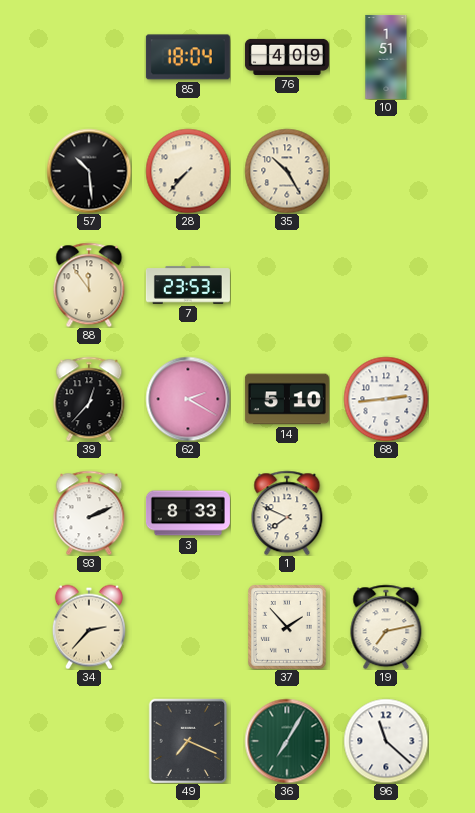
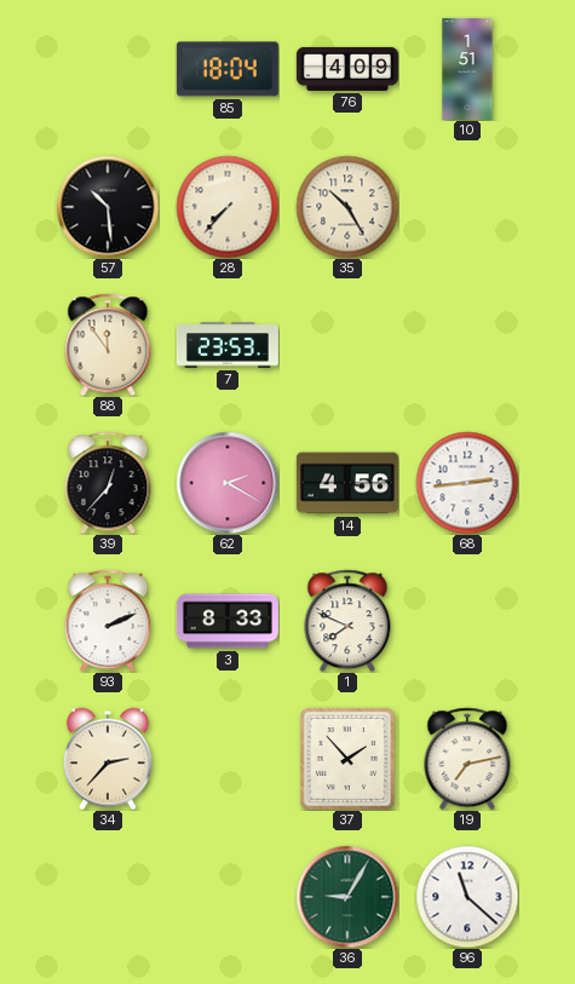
14: 5:10 -> 4:56
49: 7:19 -> none
36: 7:05 -> 9:05
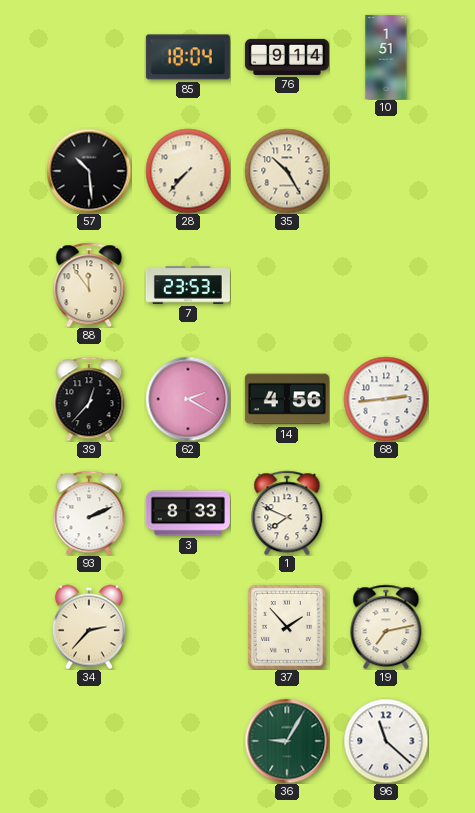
76: 4:09 -> 9:14
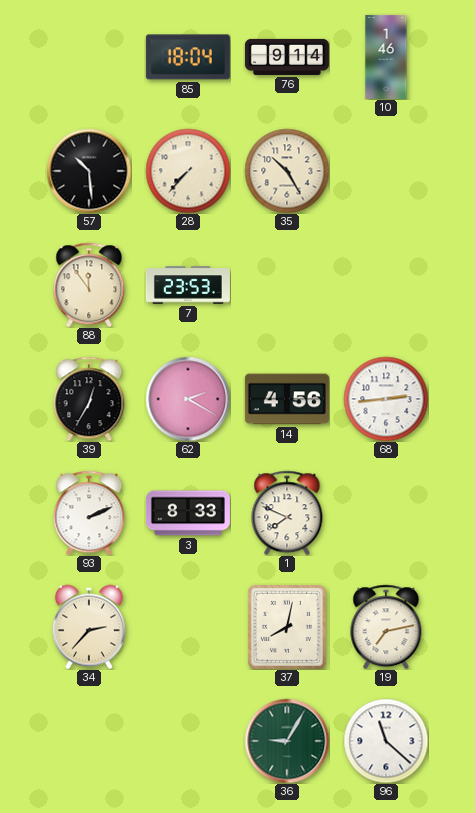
10: 1:51 -> 1:46
39: 12:37 -> 12:35
37: 1:53 -> 8:02
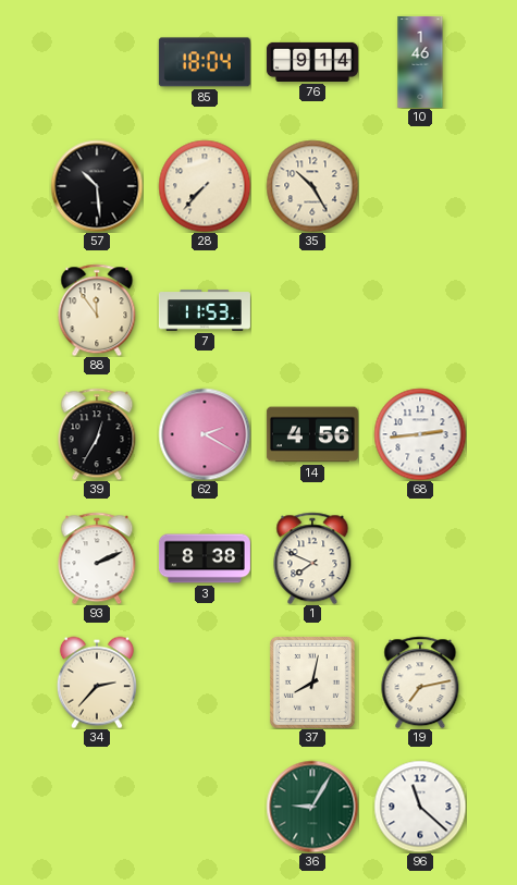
7: 23:53 -> 11:53
3: 8:33 -> 8:38
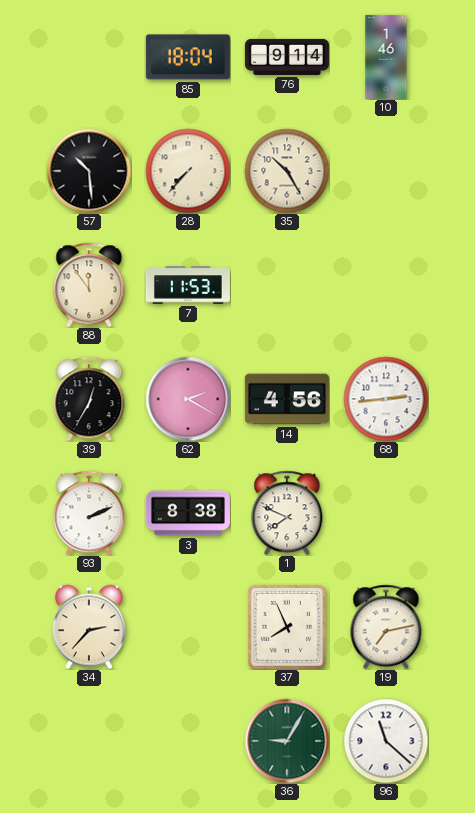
37: 8:02 -> 7:56
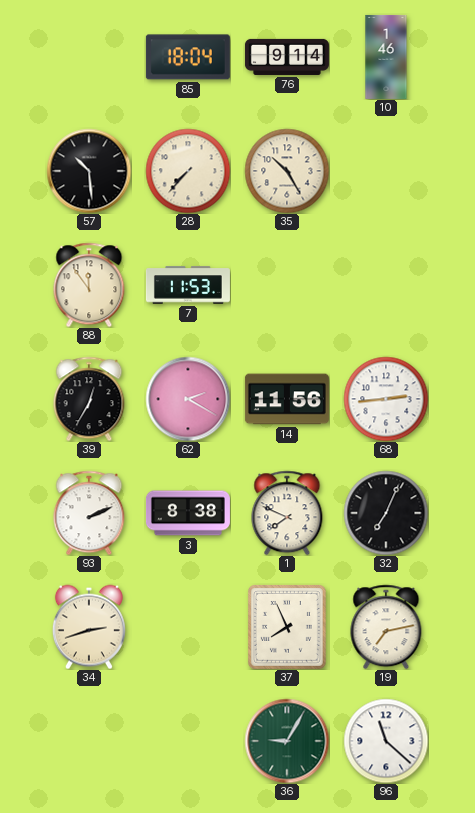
14: 4:56 -> 11:56
32: none -> 7:04
34: 2:37 -> 2:42
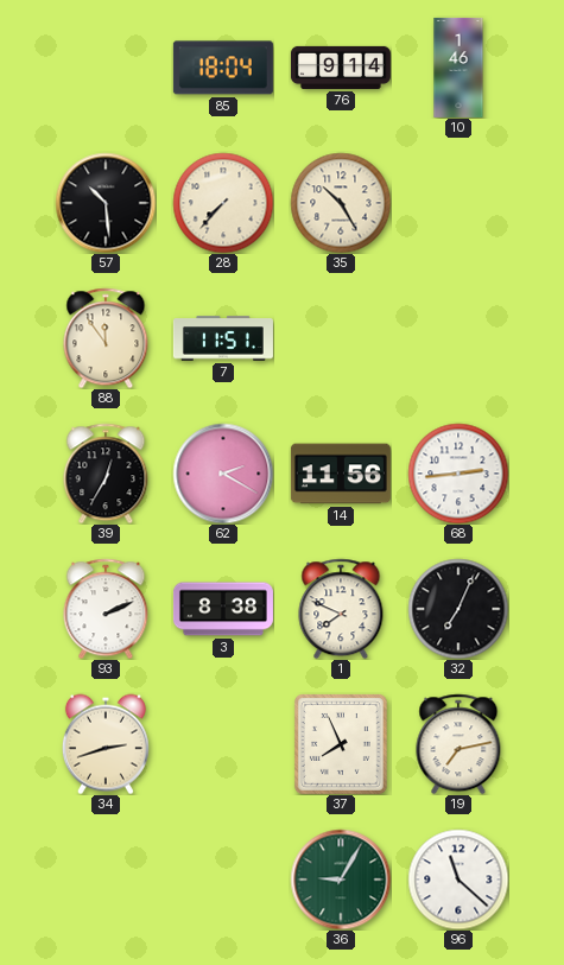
7: 11:53 -> 11:51
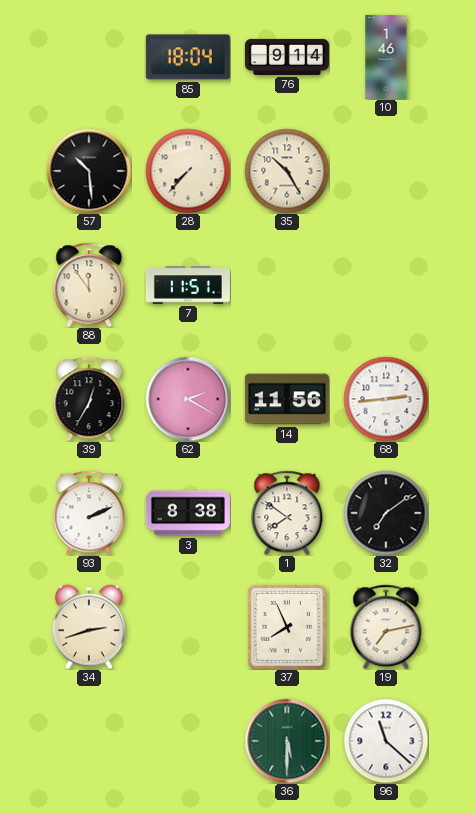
1: 7:49 -> 7:51
32: 7:04 -> 7:09
36: 9:05 -> 5:30
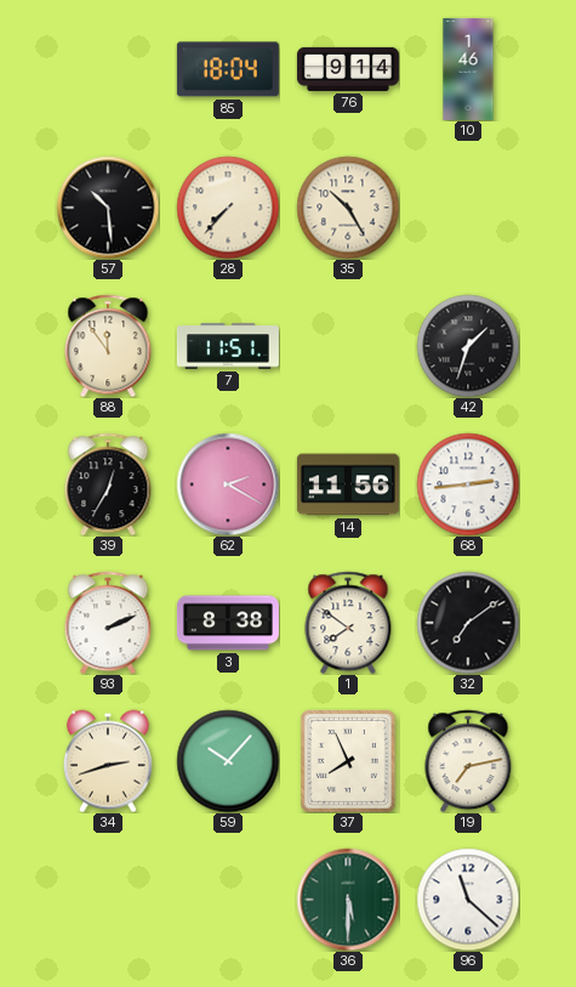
42: none -> 1:33
59: none -> 10:07
